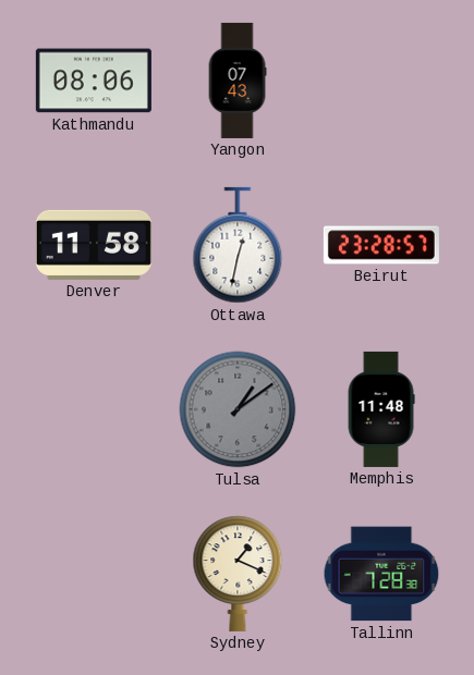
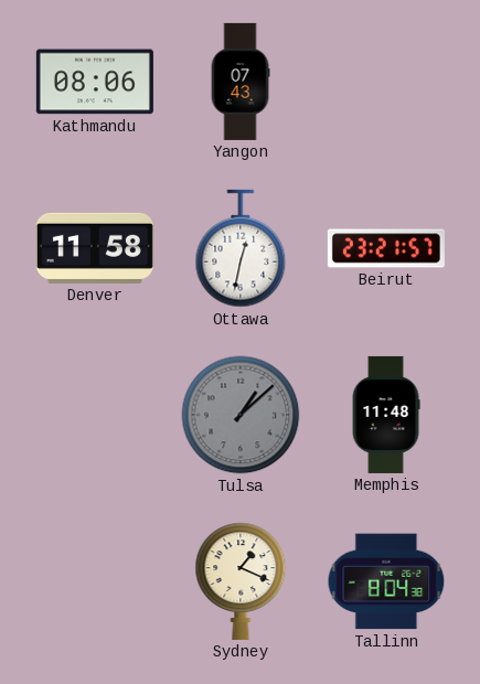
Beirut: 23:28 -> 23:21
Tulsa: 1:09 -> 1:08
Tallinn: 7:28 -> 8:04
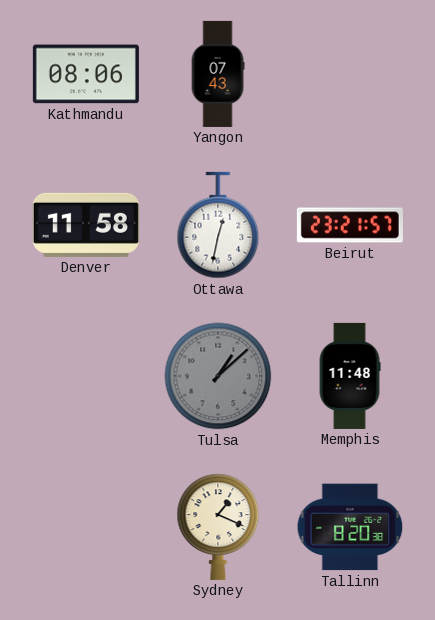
Tallinn: 8:04 -> 8:20
